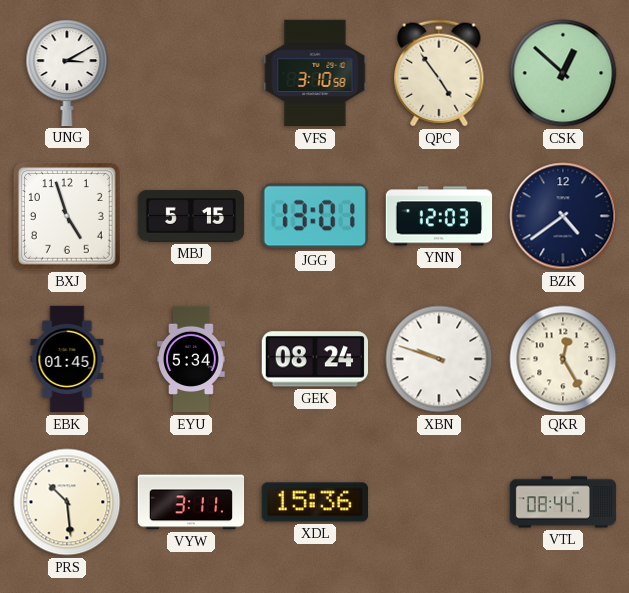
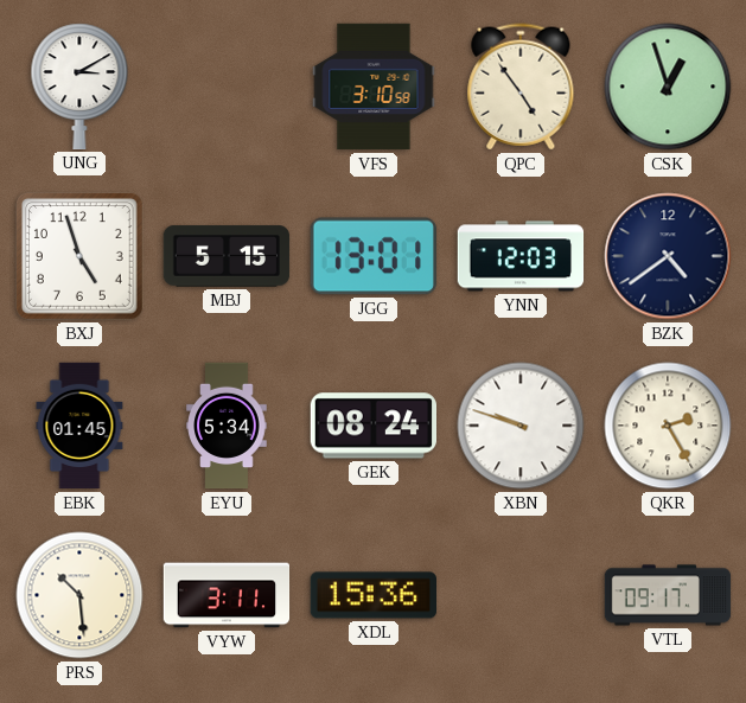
CSK: 12:52 -> 12:57
QKR: 12:25 -> 2:25
VTL: 08:44 -> 09:17
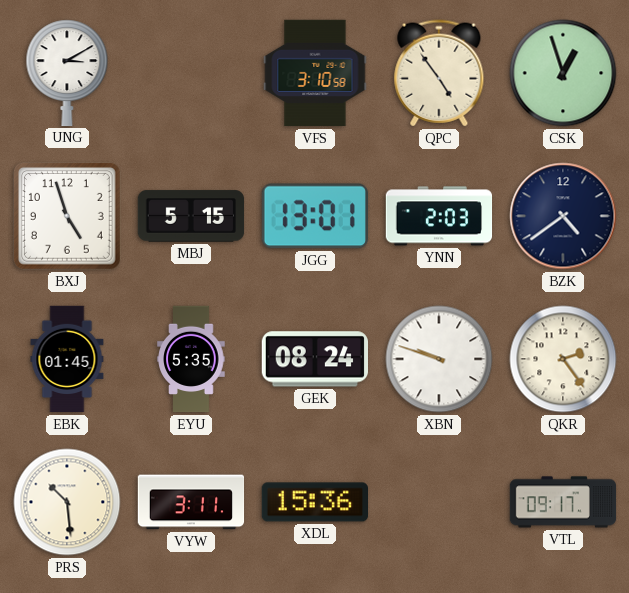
YNN: 12:03 -> 2:03
EYU: 5:34 -> 5:35
QKR: 2:25 -> 2:24
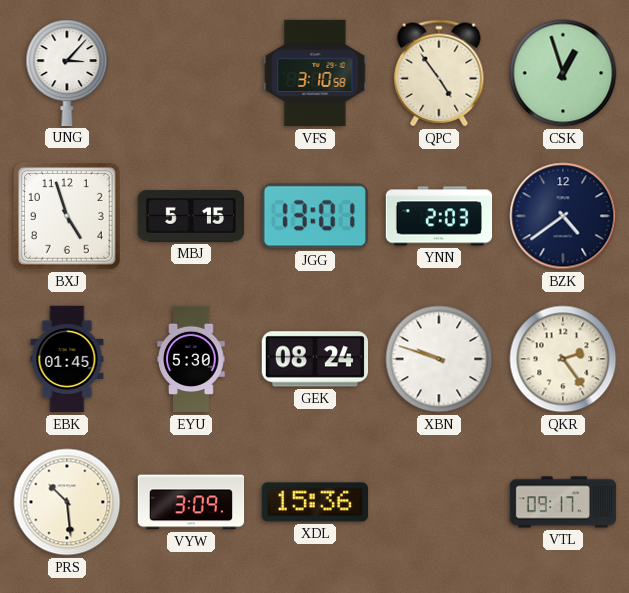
UNG: 3:10 -> 3:07
EYU: 5:35 -> 5:30
VYW: 3:11 -> 3:09
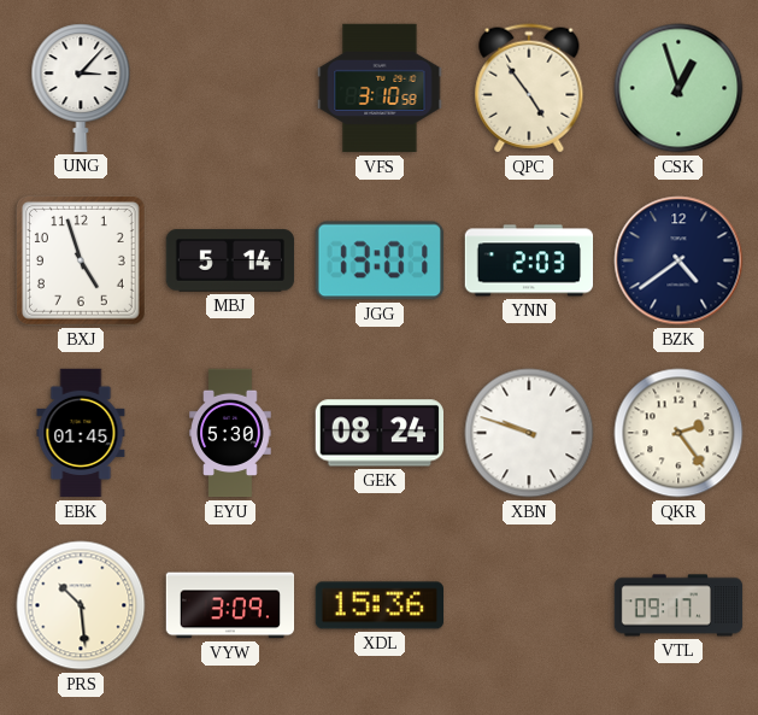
MBJ: 5:15 -> 5:14
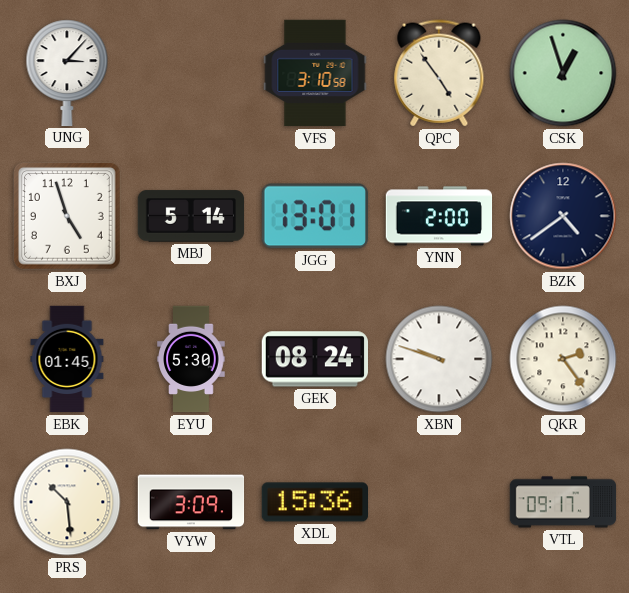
YNN: 2:03 -> 2:00
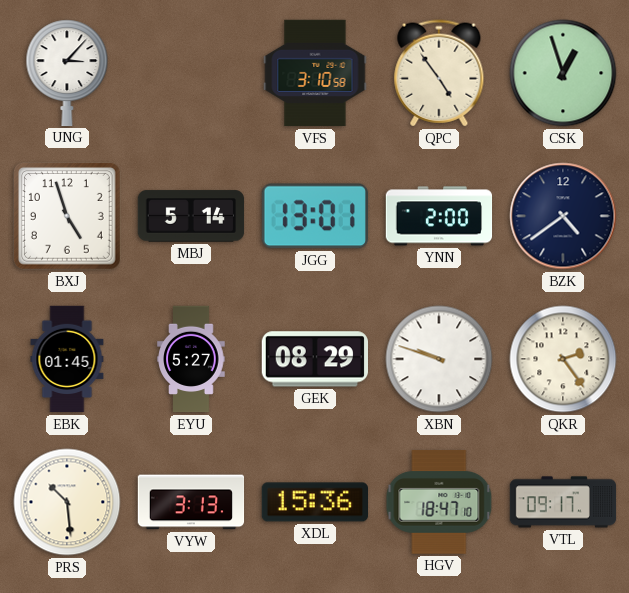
EYU: 5:30 -> 5:27
GEK: 08:24 -> 08:29
VYW: 3:09 -> 3:13
HGV: none -> 18:47
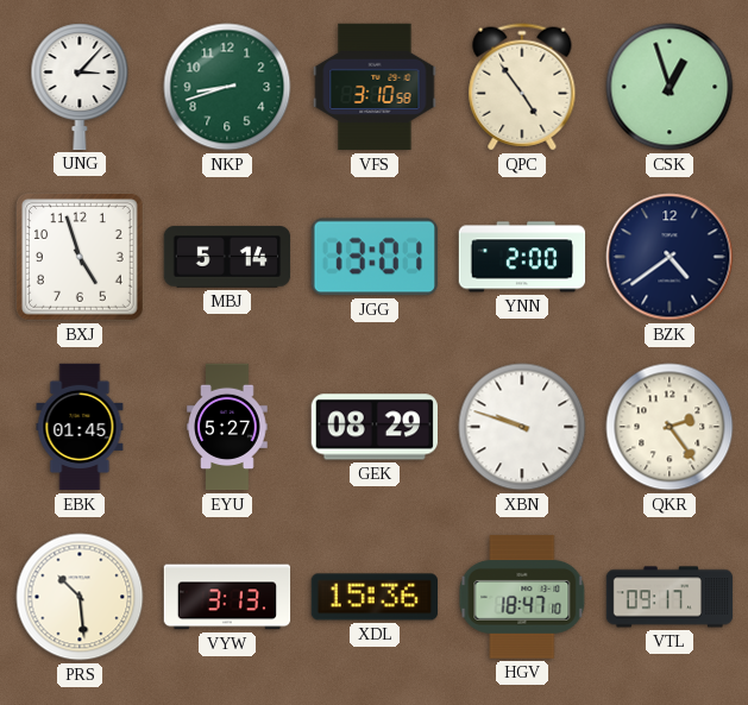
NKP: none -> 8:42
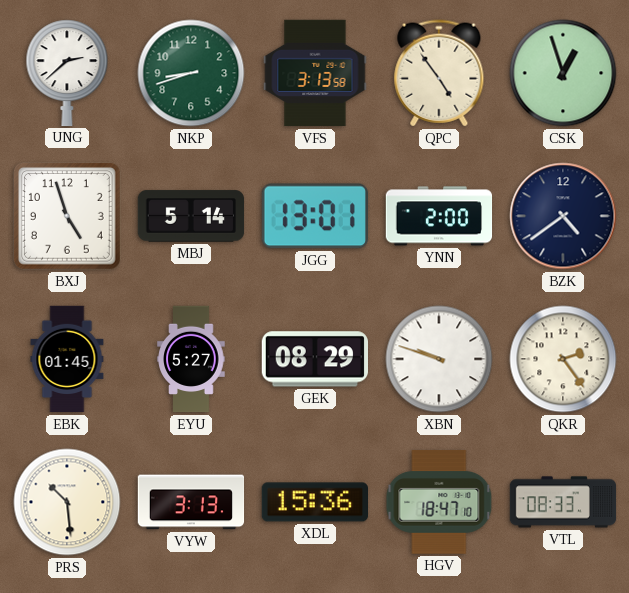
UNG: 3:07 -> 2:38
VFS: 3:10 -> 3:13
VTL: 09:17 -> 08:33
